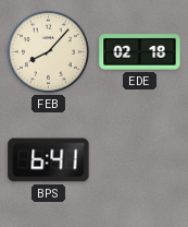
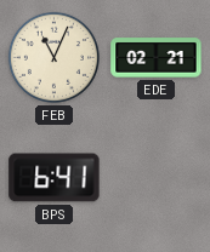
FEB: 8:07 -> 11:04
EDE: 02:18 -> 02:21
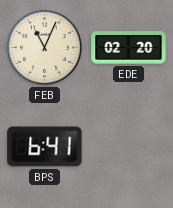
EDE: 02:21 -> 02:20
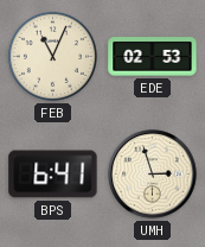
EDE: 02:20 -> 02:53
UMH: none -> 2:57
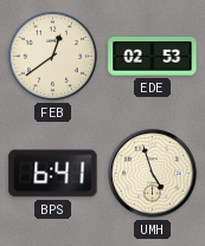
FEB: 11:04 -> 12:39
UMH: 2:57 -> 4:57
